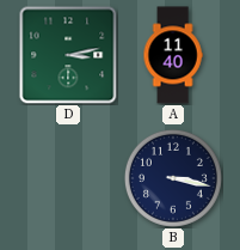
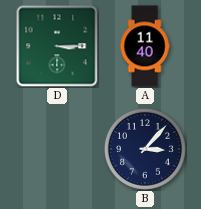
D: 3:13 -> 3:15
B: 3:17 -> 3:07
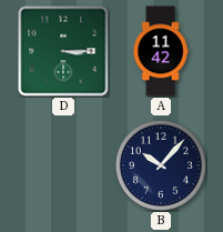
A: 11:40 -> 11:42
B: 3:07 -> 10:07
